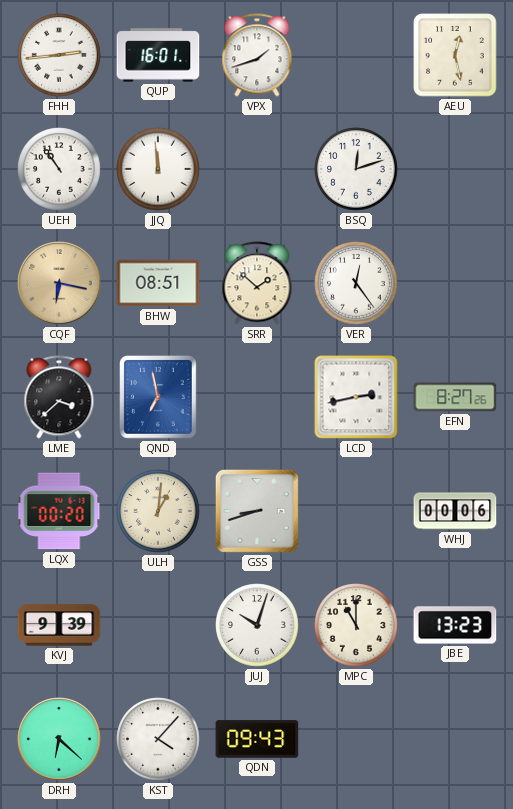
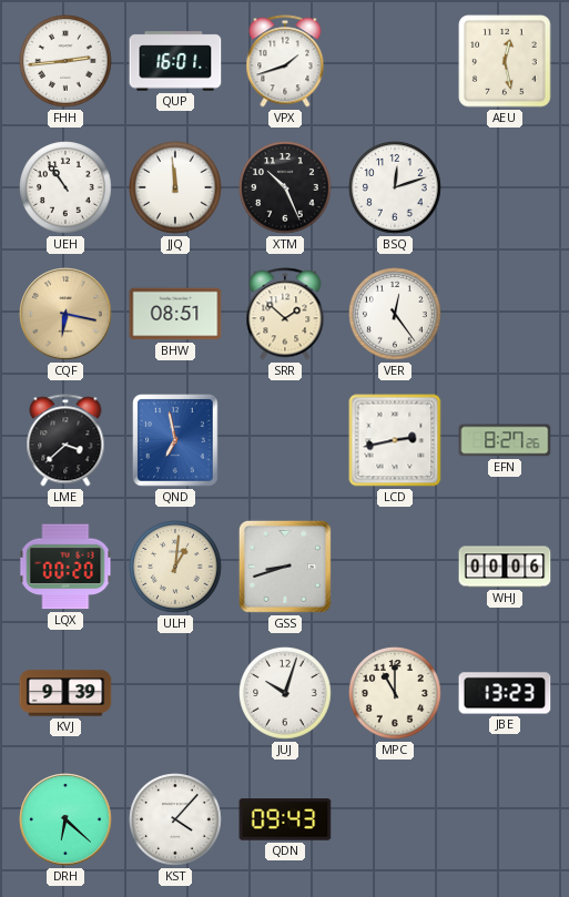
XTM: none -> 10:26
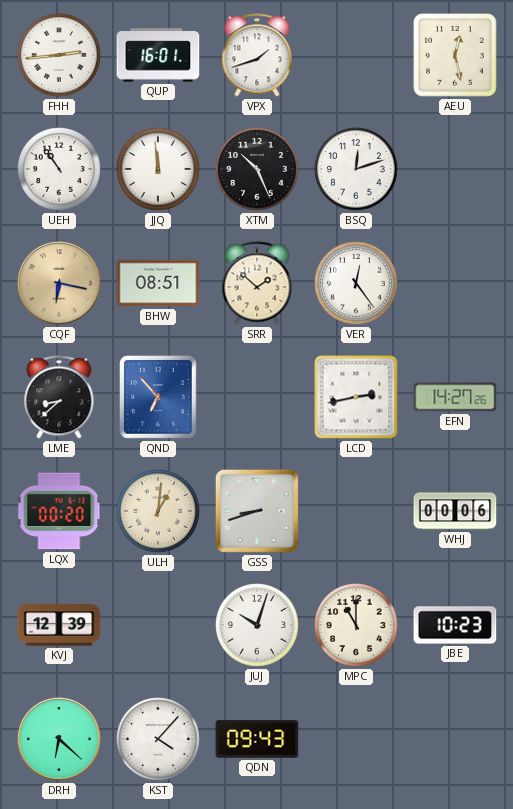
LME: 3:38 -> 8:38
QND: 6:58 -> 6:53
EFN: 8:27 -> 14:27
KVJ: 9:39 -> 12:39
JBE: 13:23 -> 10:23
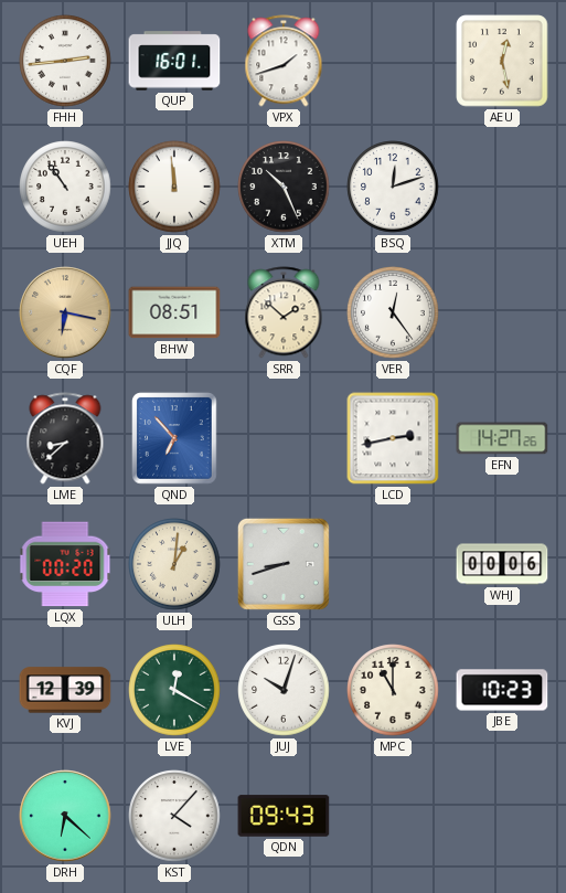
LVE: none -> 12:20
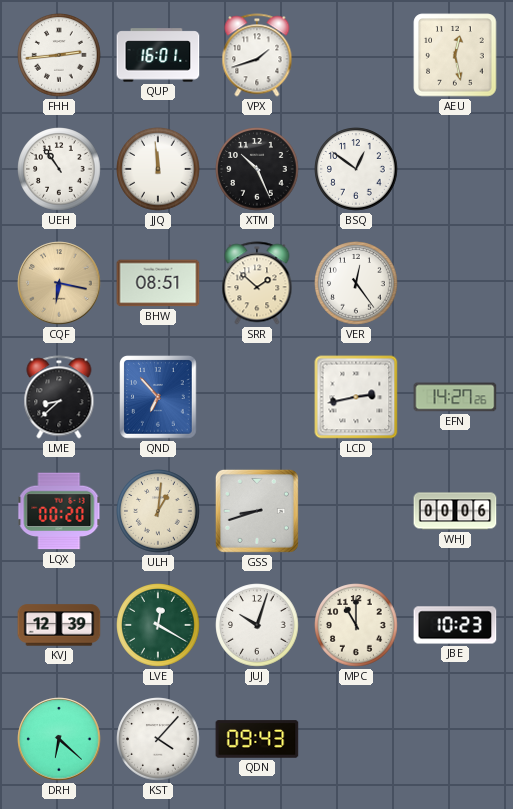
BSQ: 12:12 -> 12:51
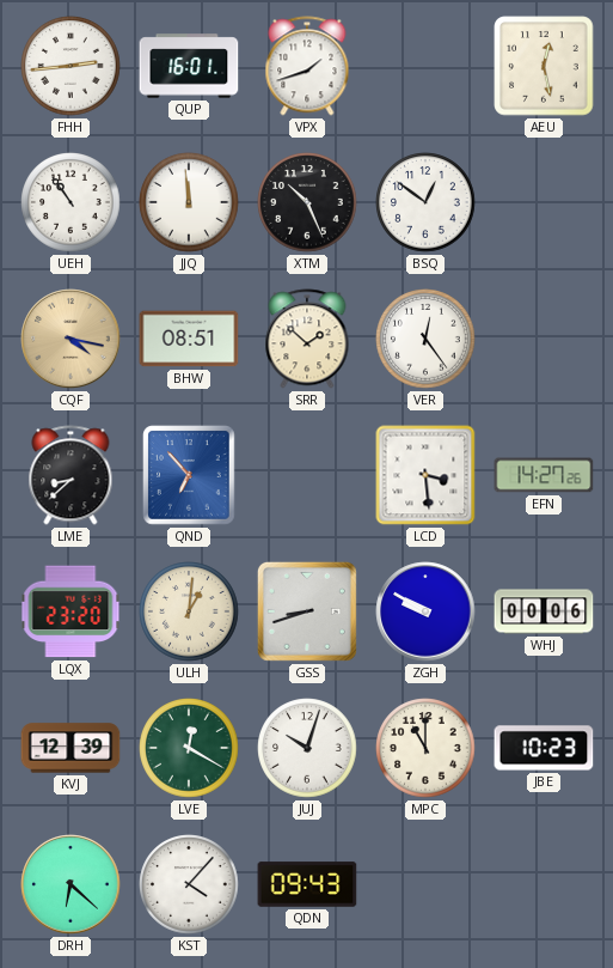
CQF: 6:17 -> 4:17
LCD: 2:43 -> 3:29
LQX: 00:20 -> 23:20
ZGH: none -> 9:50
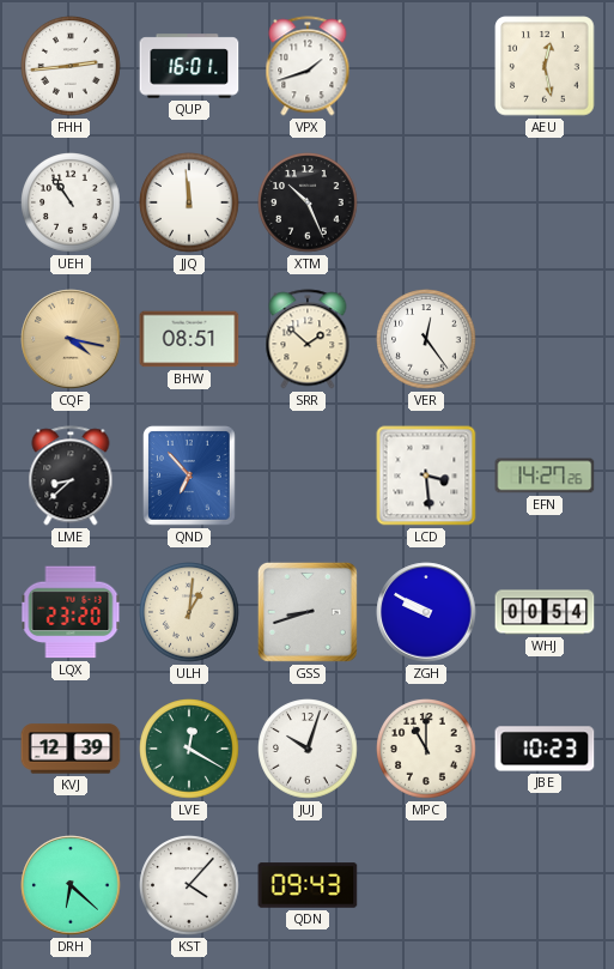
BSQ: 12:51 -> none
WHJ: 00:06 -> 00:54
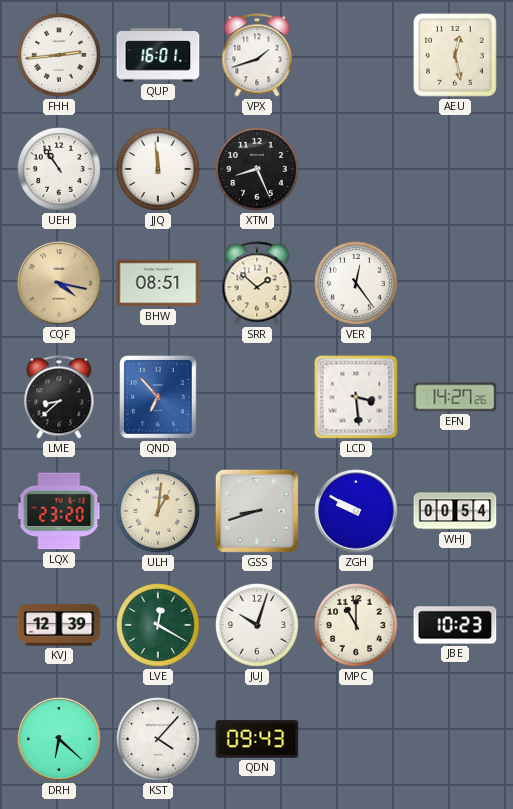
XTM: 10:26 -> 8:26
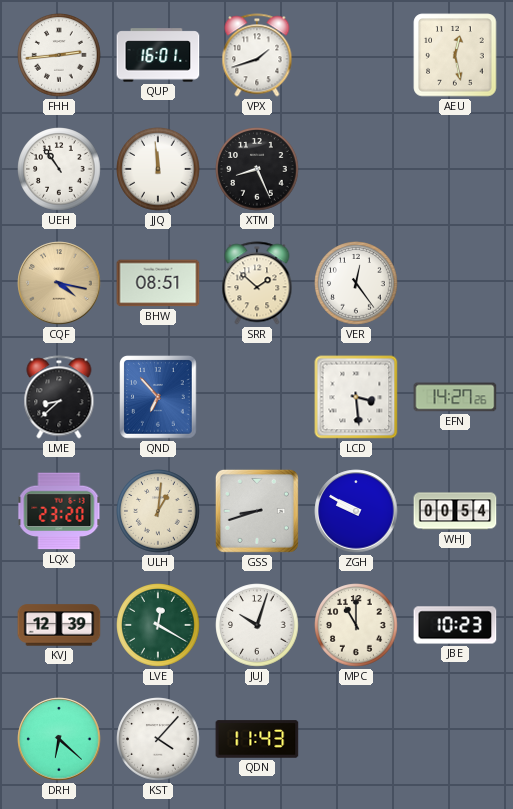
QDN: 09:43 -> 11:43
